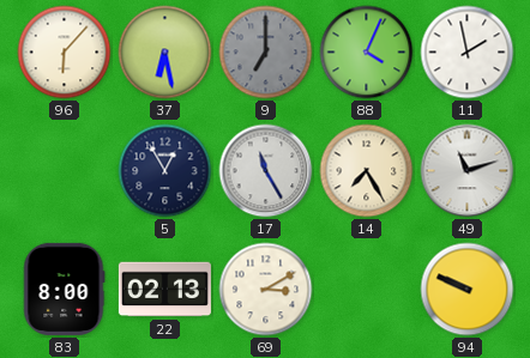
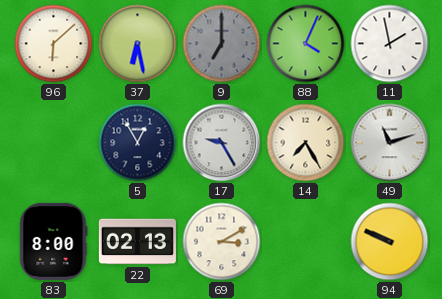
96: 6:07 -> 6:08
17: 11:25 -> 9:25
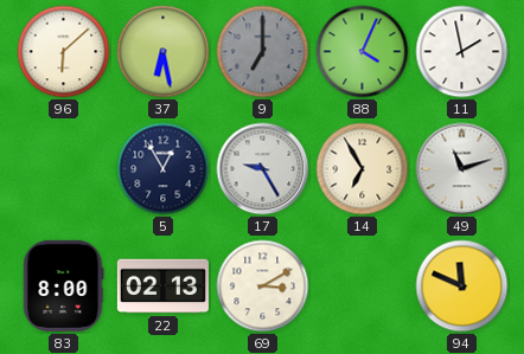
14: 7:25 -> 6:55
94: 9:49 -> 11:49
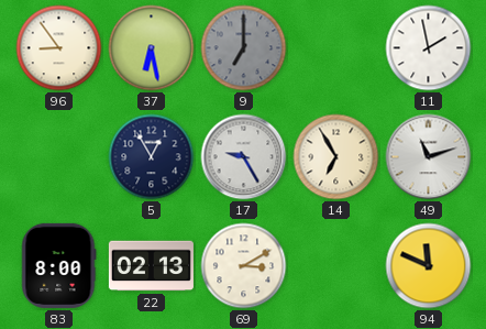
96: 6:08 -> 8:54
88: 4:04 -> none
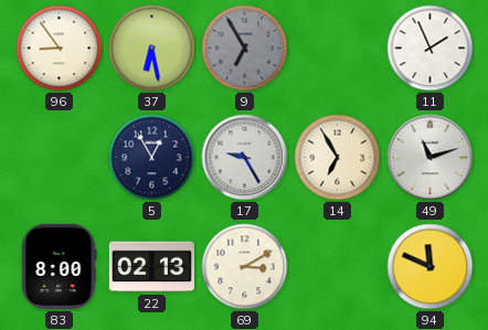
9: 7:00 -> 6:55
11: 1:58 -> 1:56
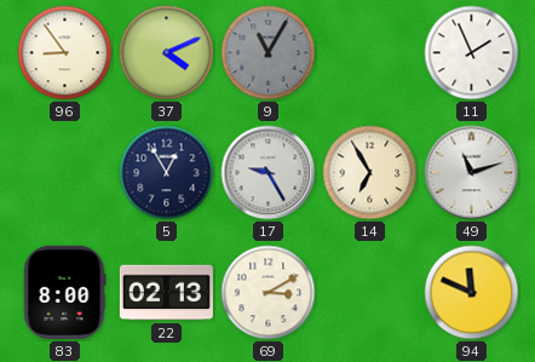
37: 6:28 -> 4:11
9: 6:55 -> 11:05
